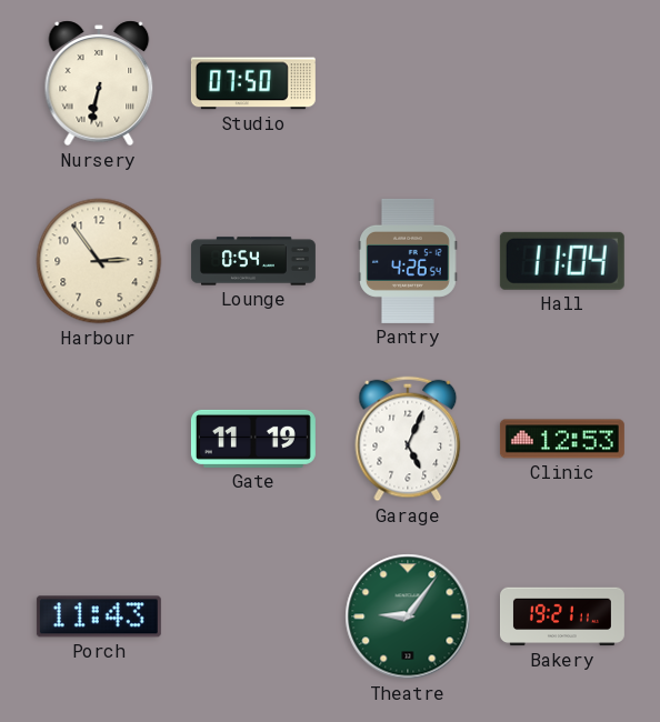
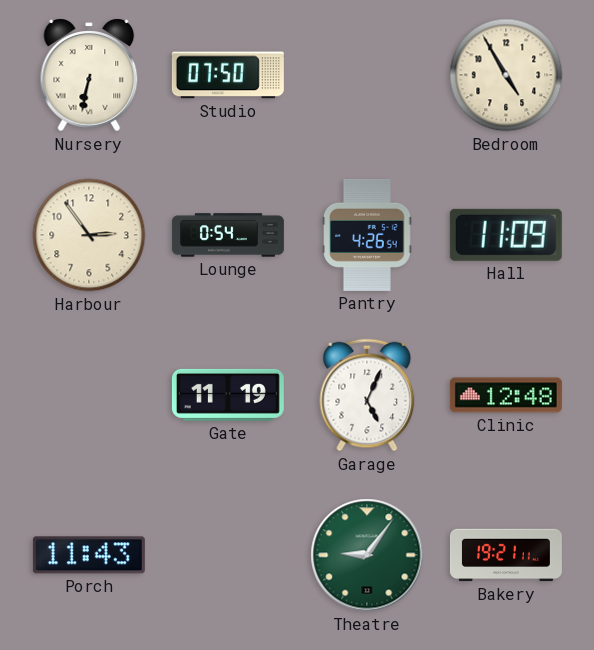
Bedroom: none -> 4:55
Hall: 11:04 -> 11:09
Clinic: 12:53 -> 12:48
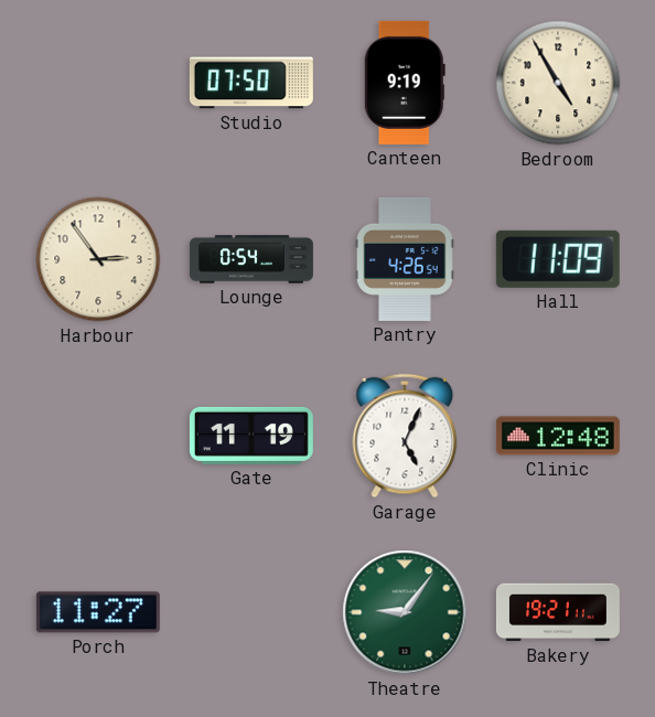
Nursery: 6:32 -> none
Canteen: none -> 9:19
Porch: 11:43 -> 11:27
